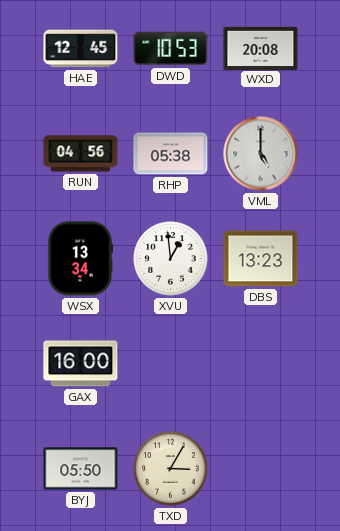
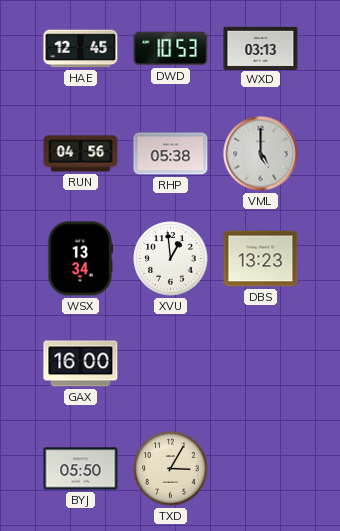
WXD: 20:08 -> 03:13
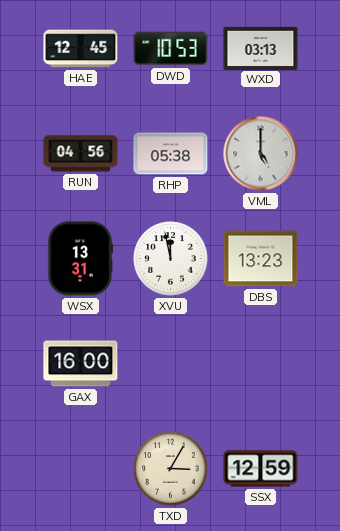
WSX: 13:34 -> 13:31
XVU: 12:59 -> 11:58
BYJ: 05:50 -> none
SSX: none -> 12:59
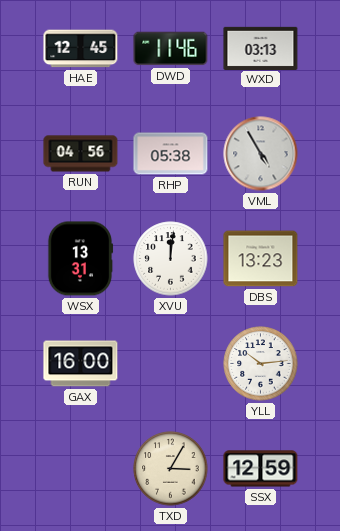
DWD: 10:53 -> 11:46
VML: 5:00 -> 4:55
XVU: 11:58 -> 12:01
YLL: none -> 10:14
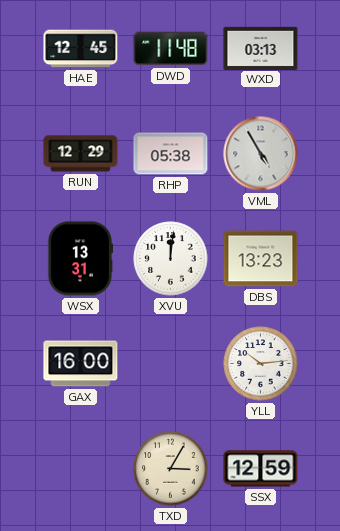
DWD: 11:46 -> 11:48
RUN: 04:56 -> 12:29
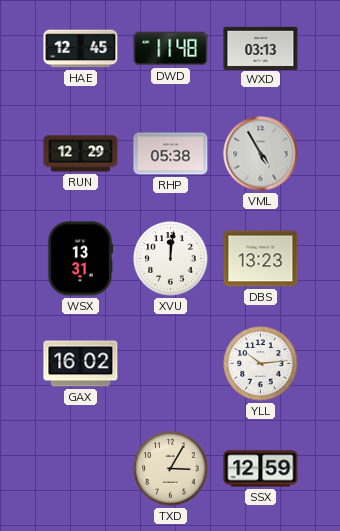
GAX: 16:00 -> 16:02
